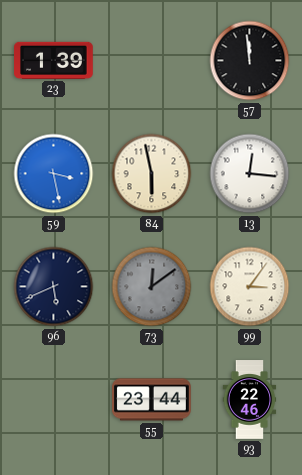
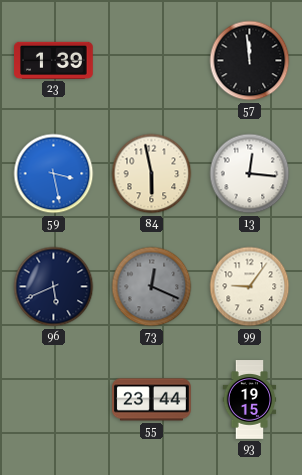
73: 12:09 -> 12:19
99: 3:06 -> 9:06
93: 22:46 -> 19:15
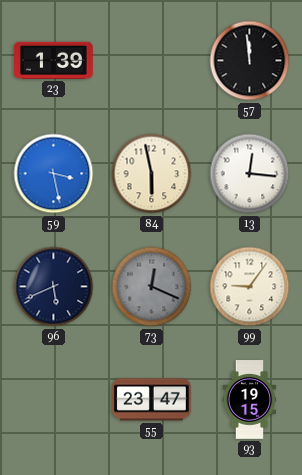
55: 23:44 -> 23:47
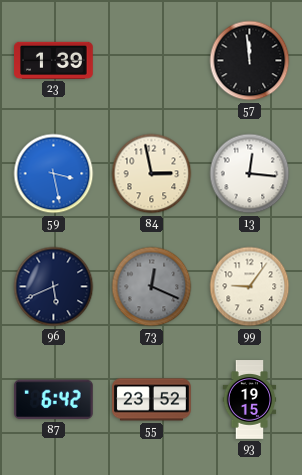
84: 5:58 -> 2:58
87: none -> 6:42
55: 23:47 -> 23:52
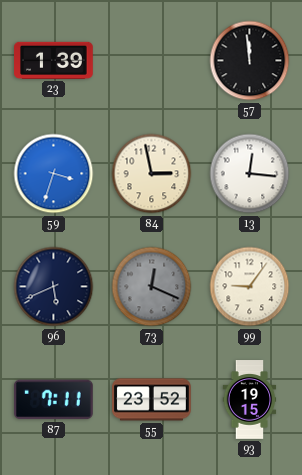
59: 3:28 -> 3:33
87: 6:42 -> 7:11
